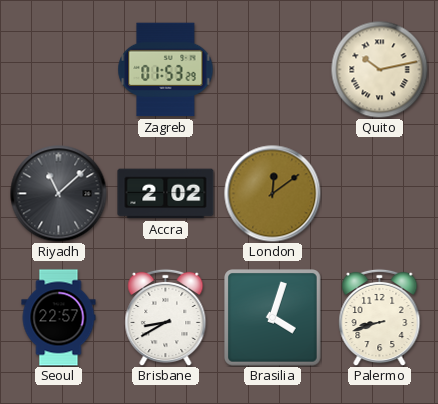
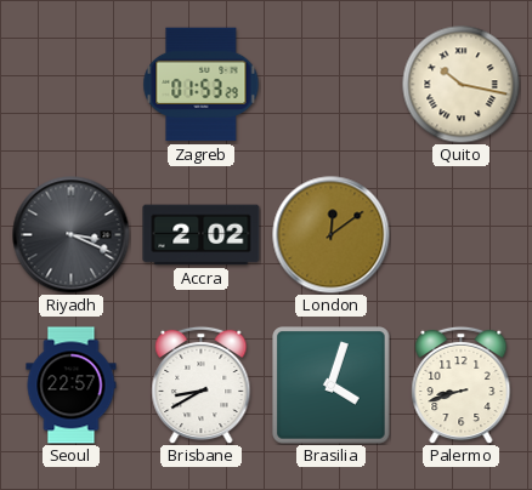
Quito: 10:13 -> 10:17
Riyadh: 11:08 -> 3:19
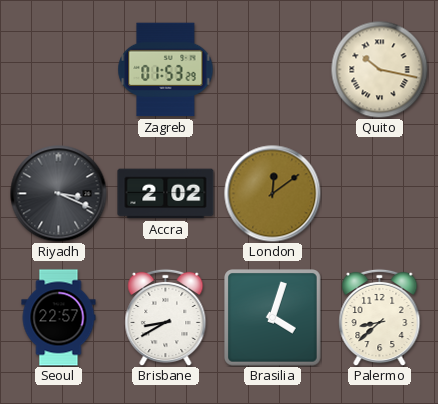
Palermo: 8:42 -> 8:38
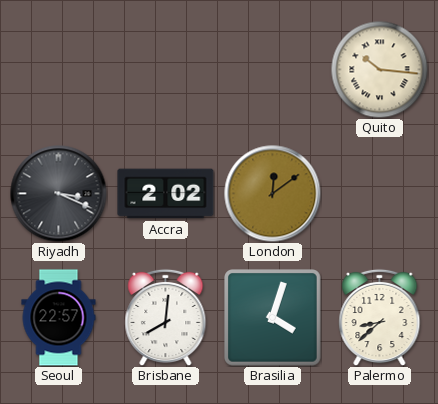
Zagreb: 01:53 -> none
Quito: 10:17 -> 10:16
Brisbane: 8:40 -> 8:01
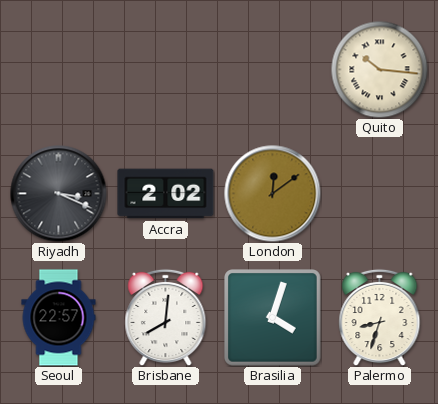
Palermo: 8:38 -> 8:33
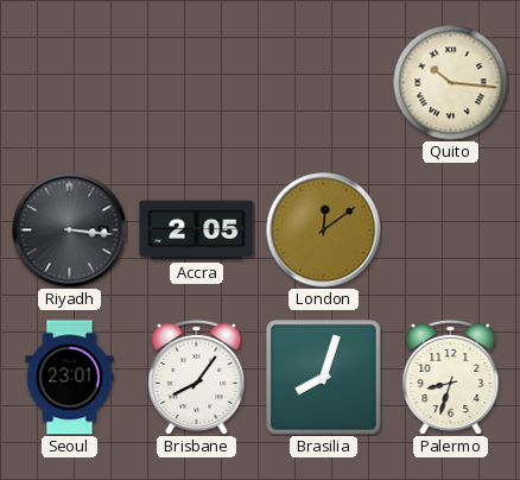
Riyadh: 3:19 -> 3:16
Accra: 2:02 -> 2:05
Seoul: 22:57 -> 23:01
Brisbane: 8:01 -> 8:06
Brasilia: 4:03 -> 8:03
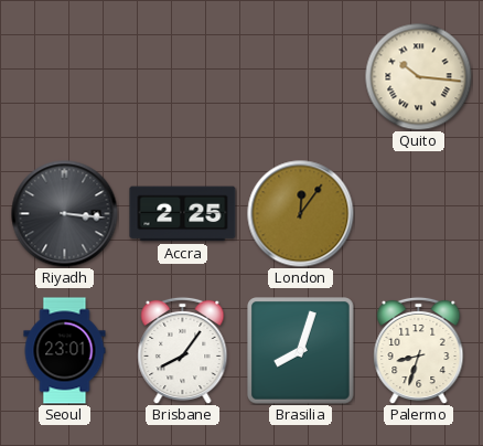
Accra: 2:05 -> 2:25
London: 12:09 -> 12:06
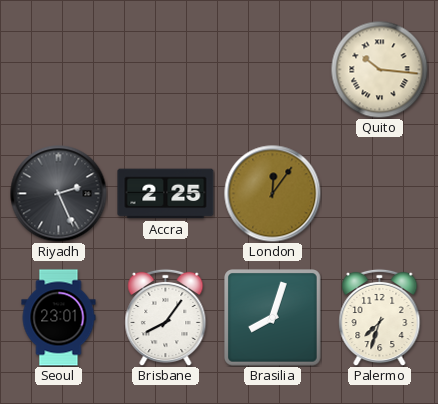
Riyadh: 3:16 -> 2:26
Palermo: 8:33 -> 7:33
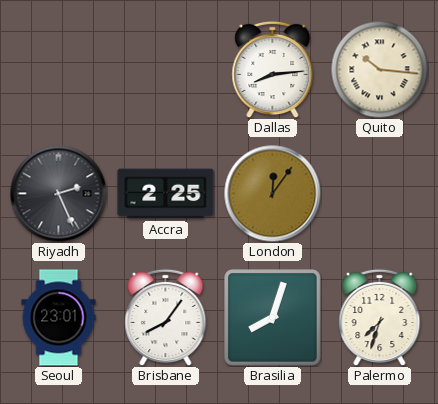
Dallas: none -> 8:14
